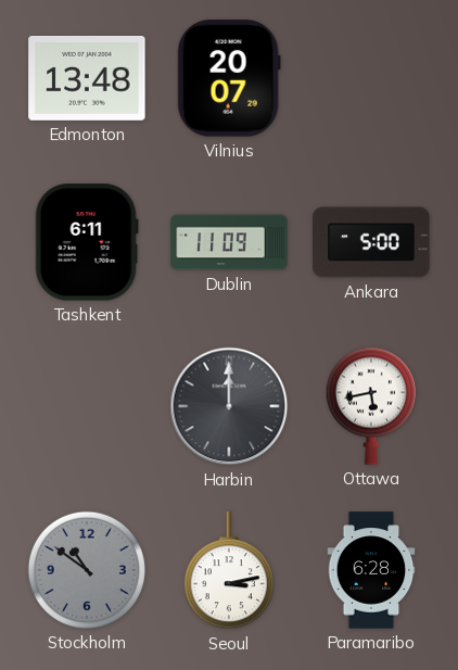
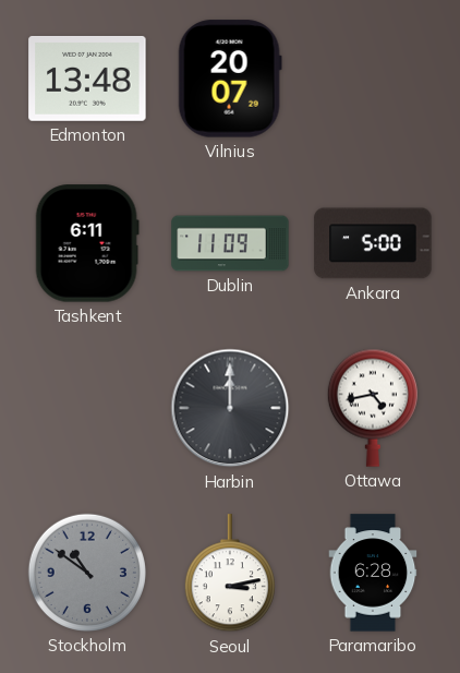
Ottawa: 5:43 -> 4:43
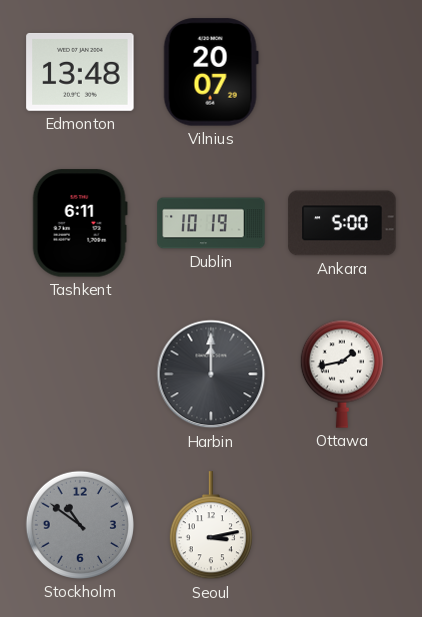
Dublin: 11:09 -> 10:19
Ottawa: 4:43 -> 1:43
Paramaribo: 6:28 -> none
